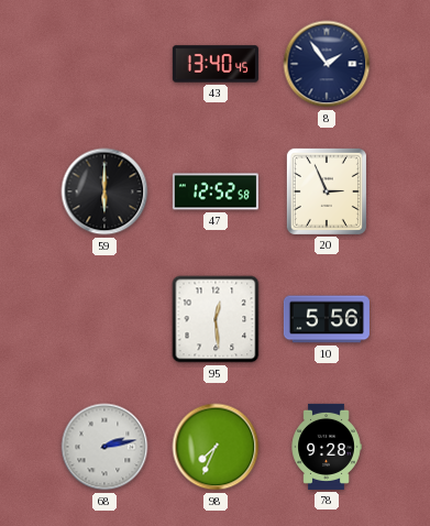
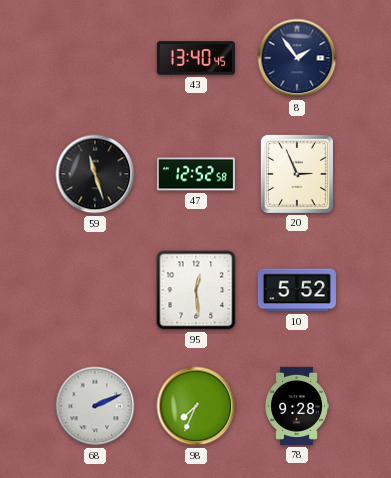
59: 6:00 -> 11:27
10: 5:56 -> 5:52
68: 2:13 -> 2:11
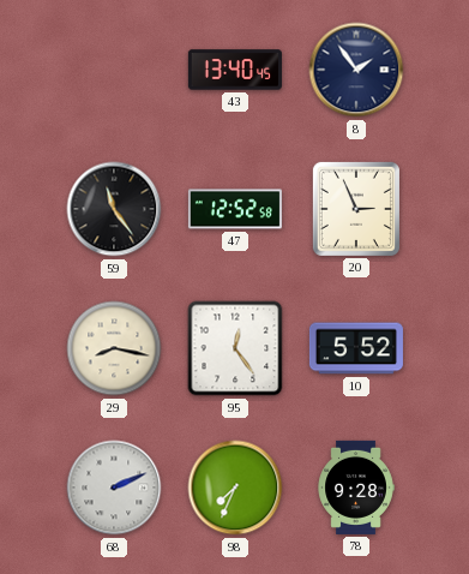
59: 11:27 -> 11:24
29: none -> 8:17
95: 12:29 -> 12:24
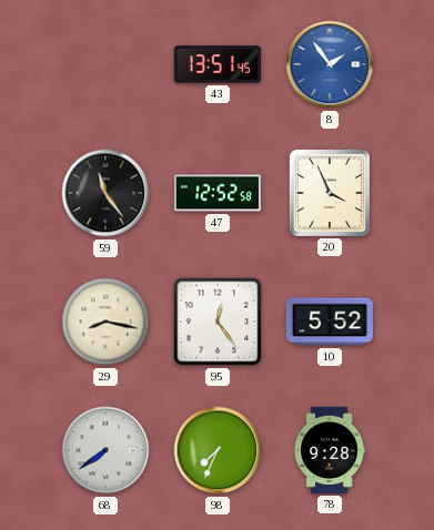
43: 13:40 -> 13:51
8 dial: navy -> blue
20: 2:56 -> 3:56
68: 2:11 -> 7:39
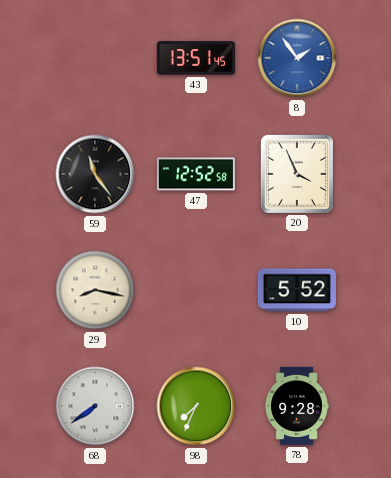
95: 12:24 -> none
